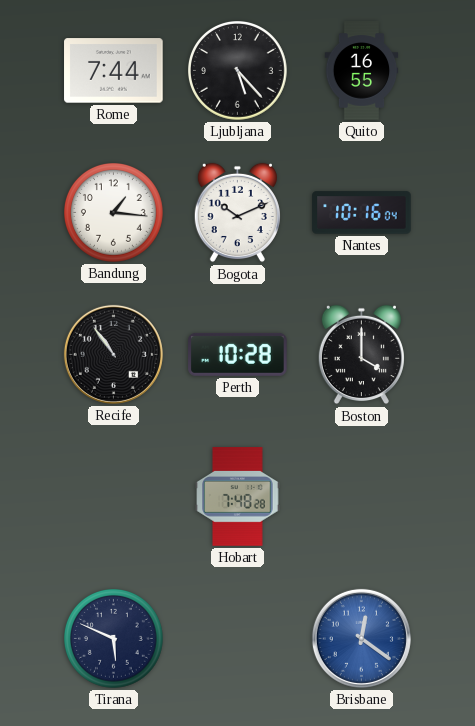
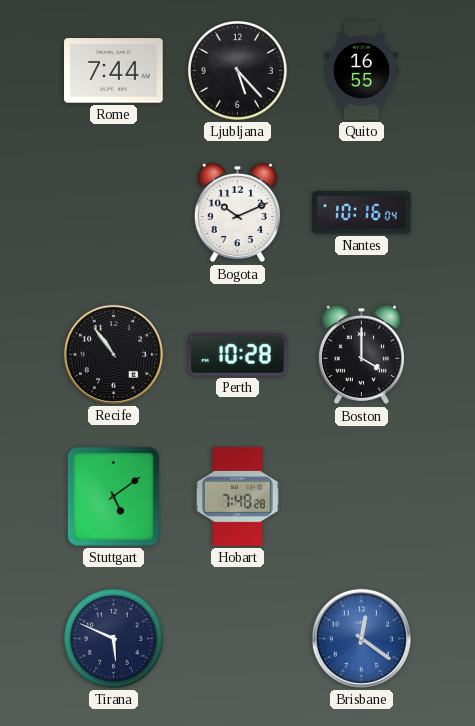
Bandung: 1:16 -> none
Stuttgart: none -> 5:09
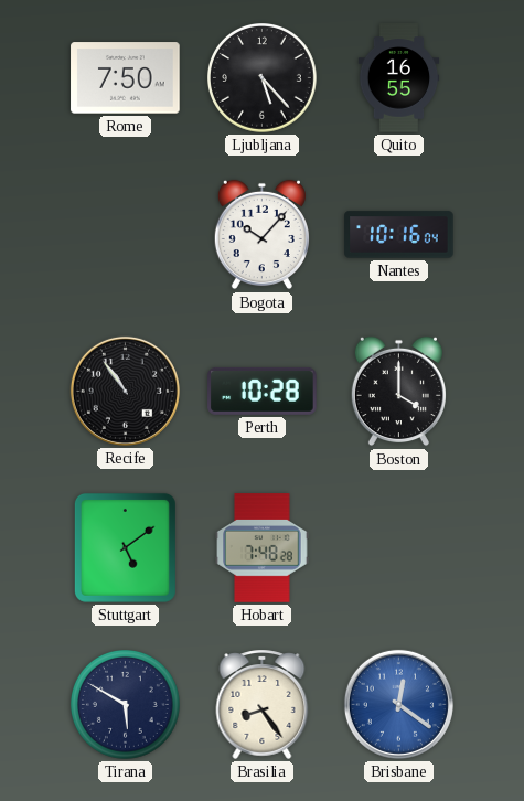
Rome: 7:44 -> 7:50
Bogota: 10:11 -> 10:07
Tirana: 5:49 -> 5:50
Brasilia: none -> 8:24
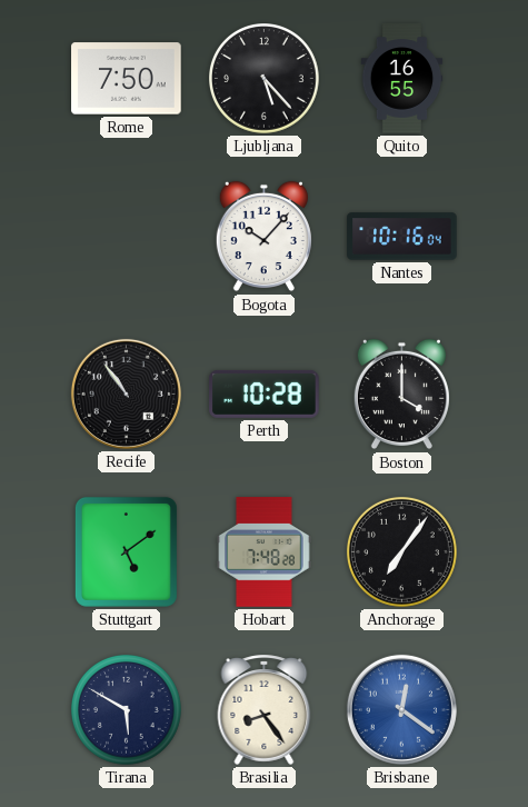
Anchorage: none -> 7:06
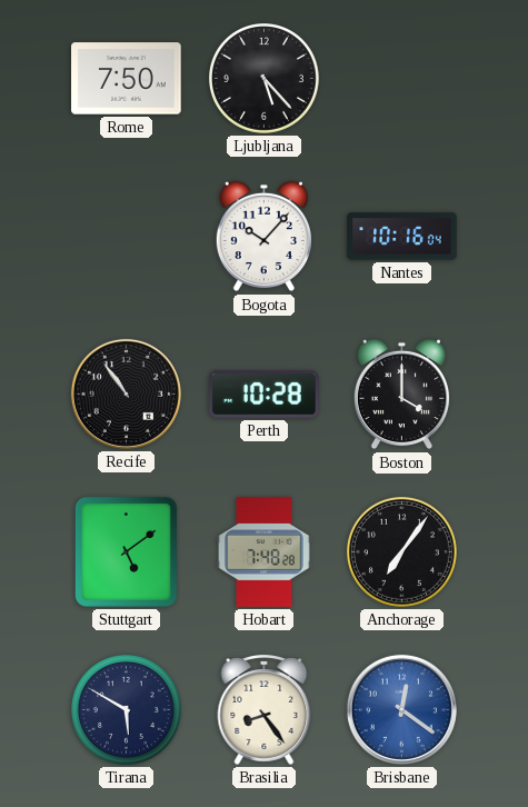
Quito: 16:55 -> none
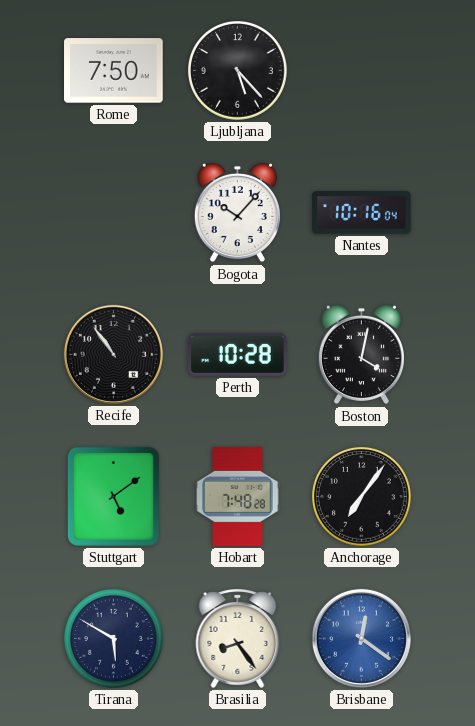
Boston: 4:00 -> 4:02
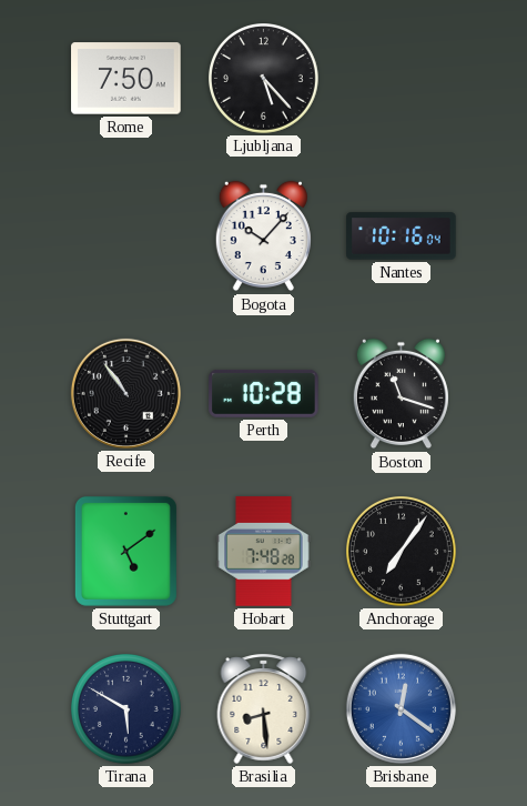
Boston: 4:02 -> 11:18
Brasilia: 8:24 -> 8:29
